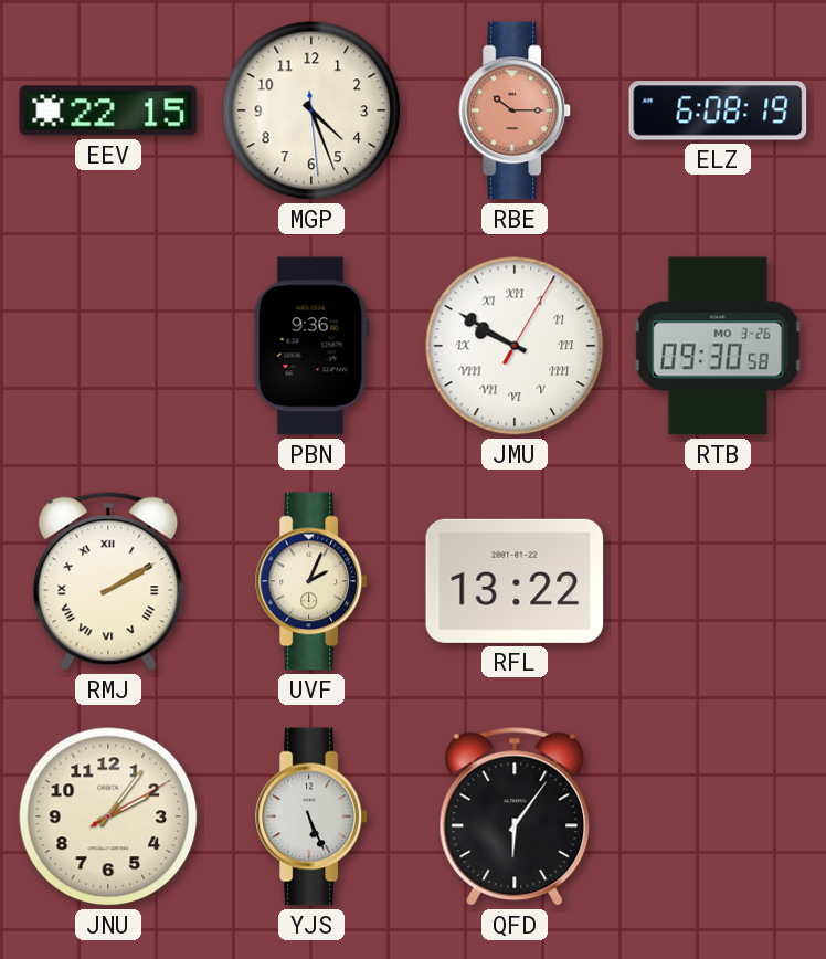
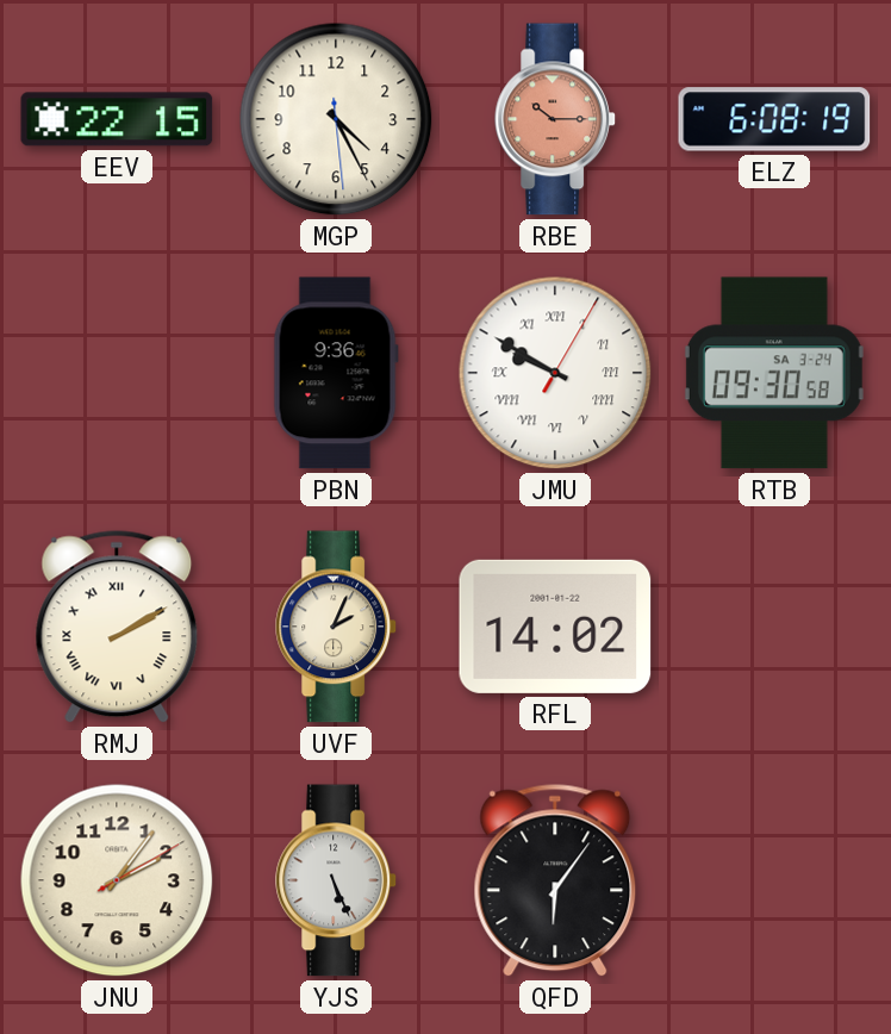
MGP: 4:26 -> 4:25
RTB date: MO 3-26 -> SA 3-24
RFL: 13:22 -> 14:02
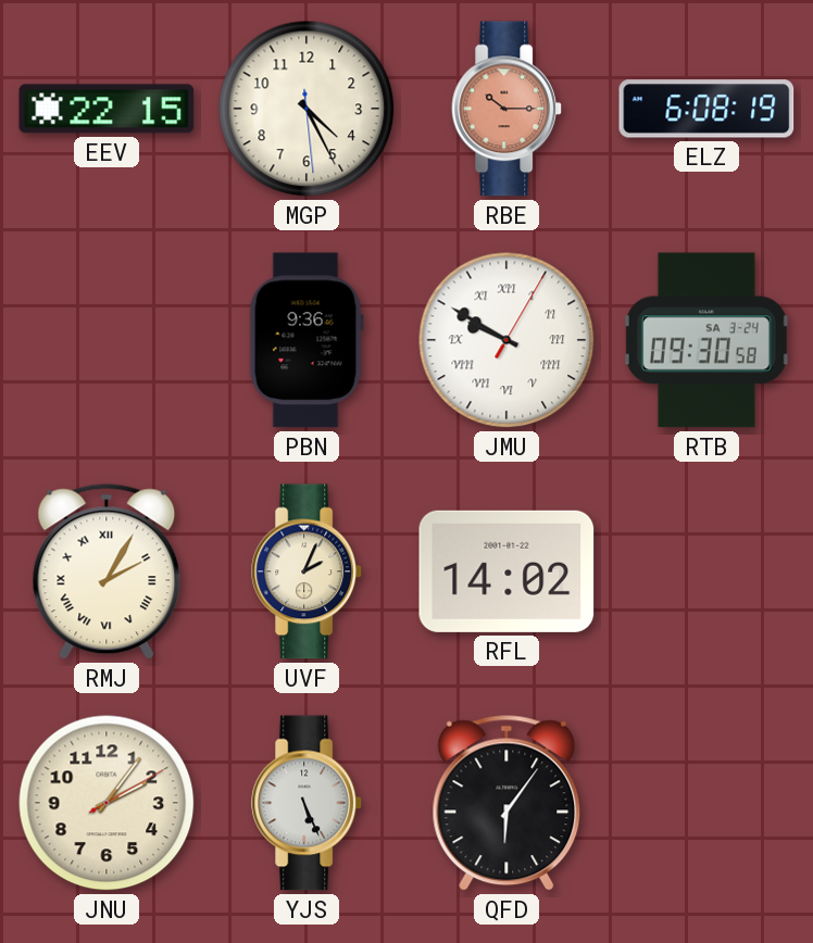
RMJ: 2:10 -> 2:05
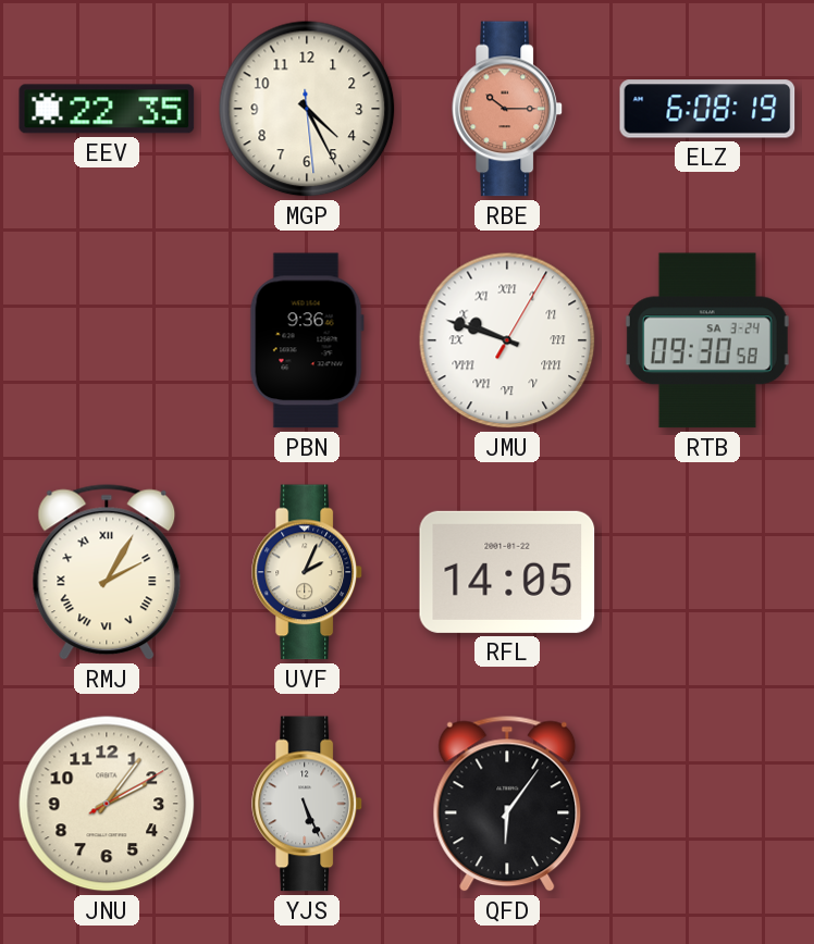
EEV: 22:15 -> 22:35
JMU: 9:50 -> 9:48
RFL: 14:02 -> 14:05
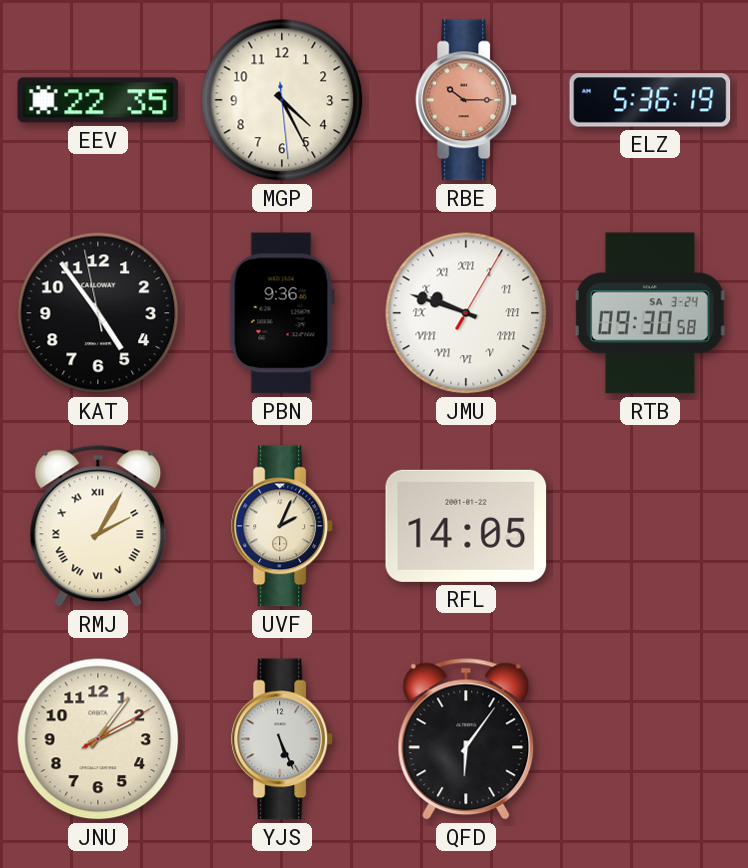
ELZ: 6:08 -> 5:36
KAT: none -> 4:53
